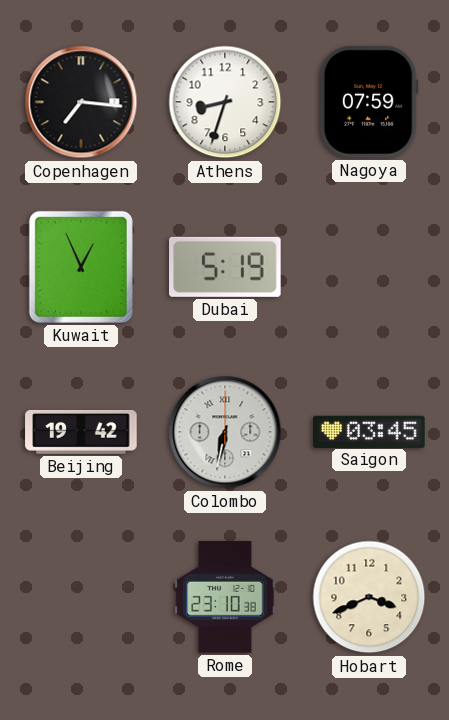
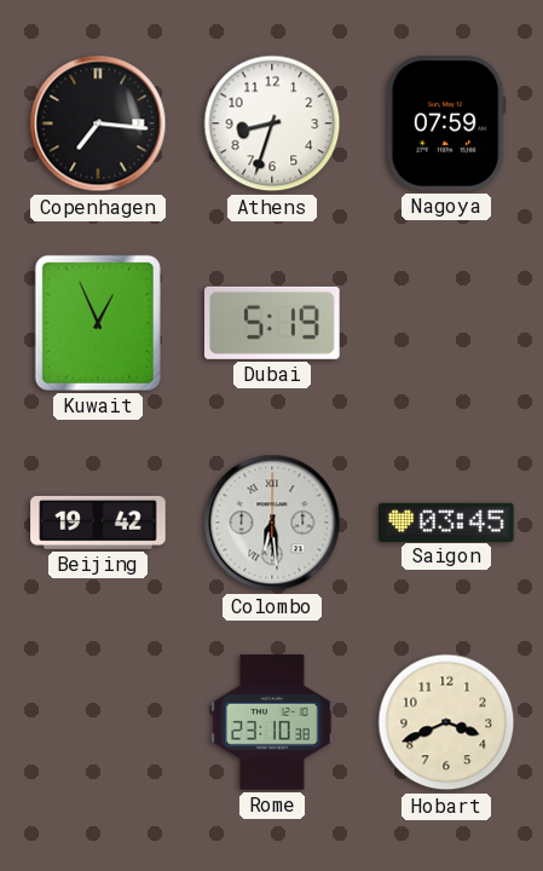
Colombo: 6:32 -> 6:29
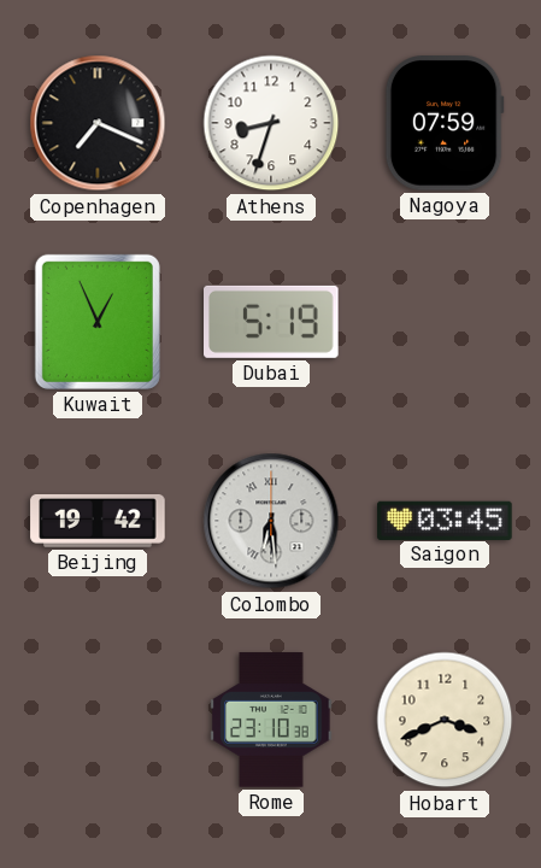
Copenhagen: 7:16 -> 7:19
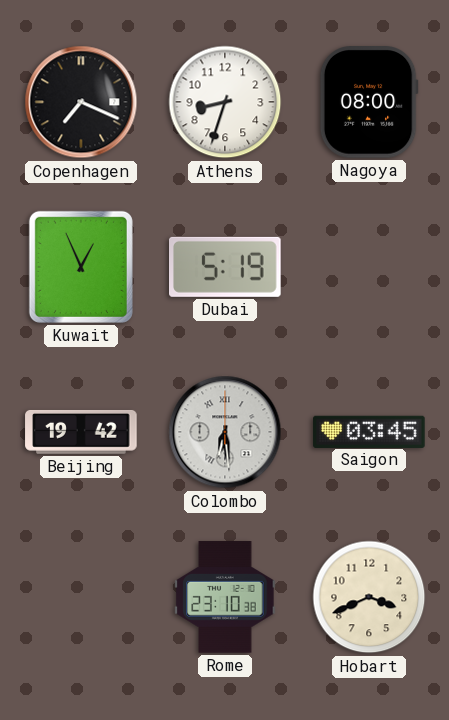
Nagoya: 07:59 -> 08:00
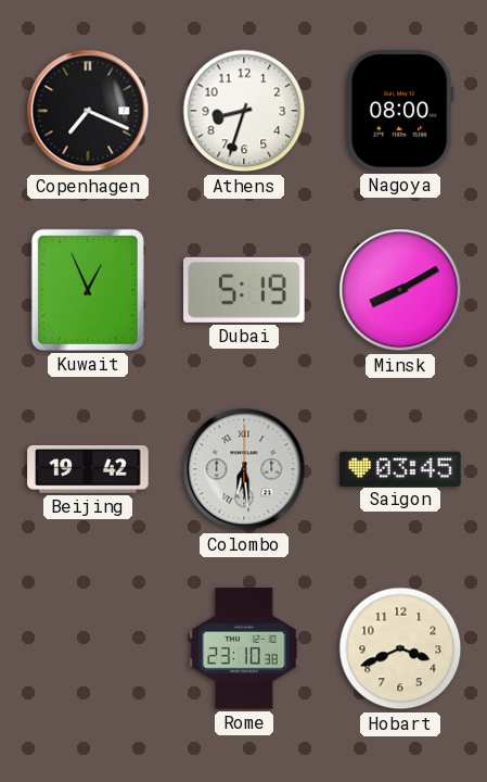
Minsk: none -> 8:10
